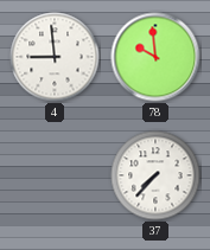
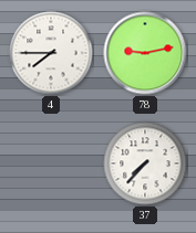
4: 8:59 -> 7:45
78: 9:59 -> 9:13
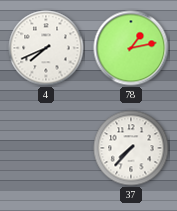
4: 7:45 -> 7:41
78: 9:13 -> 1:13
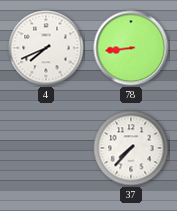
78: 1:13 -> 8:44
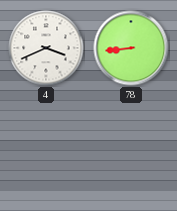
4: 7:41 -> 3:41
37: 7:37 -> none
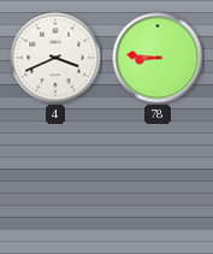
78: 8:44 -> 8:46
